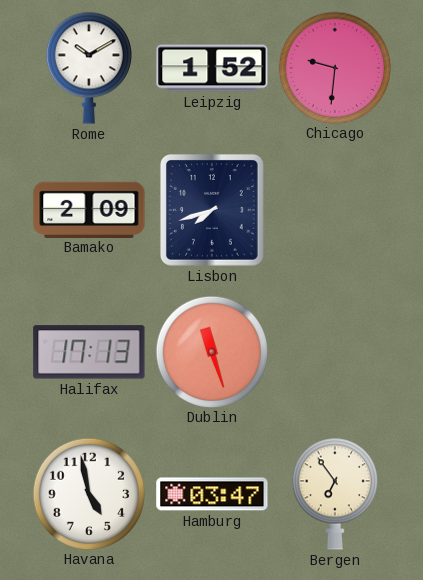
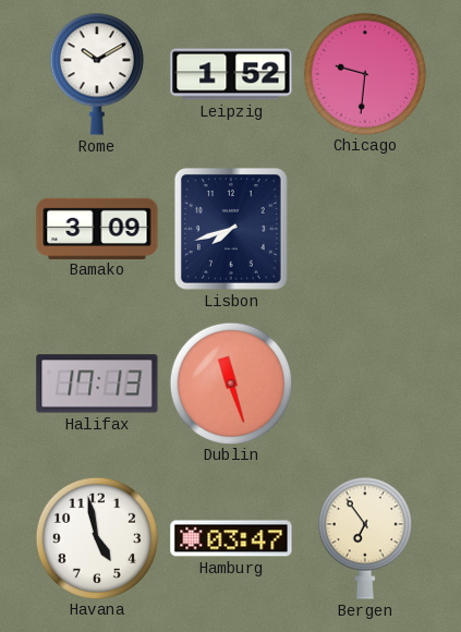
Bamako: 2:09 -> 3:09
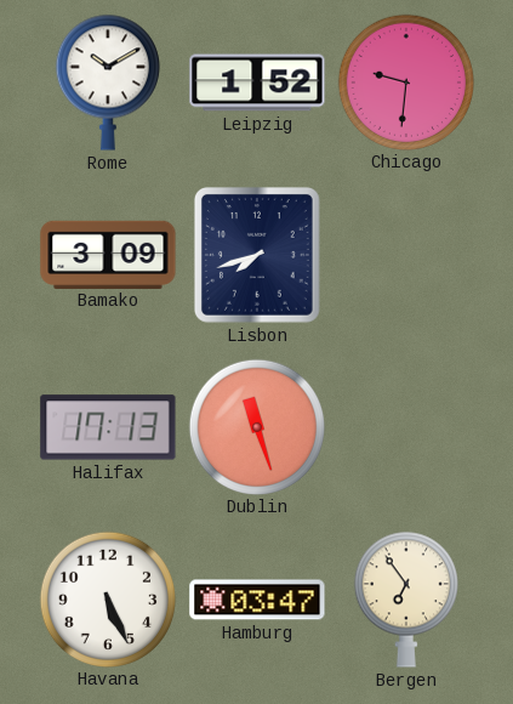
Havana: 4:58 -> 5:26
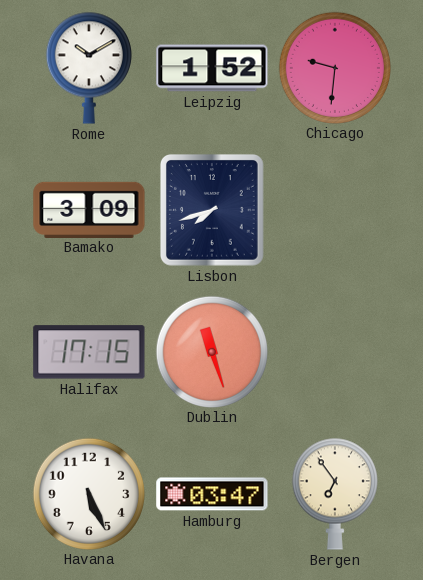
Halifax: 17:13 -> 17:15
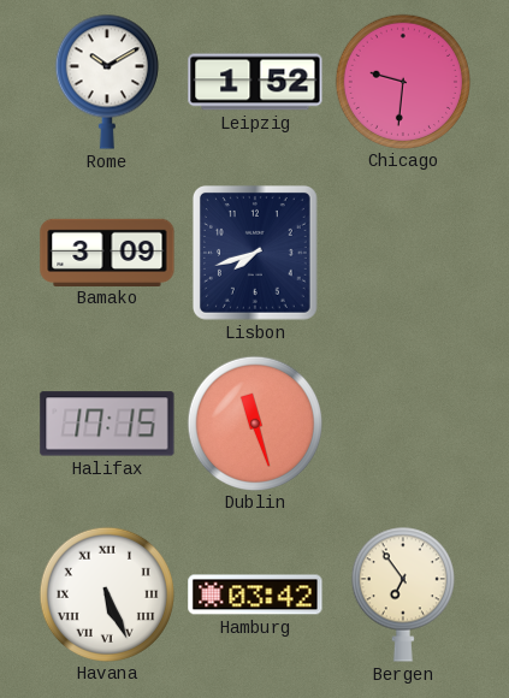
Havana numerals: Arabic -> Roman
Hamburg: 03:47 -> 03:42
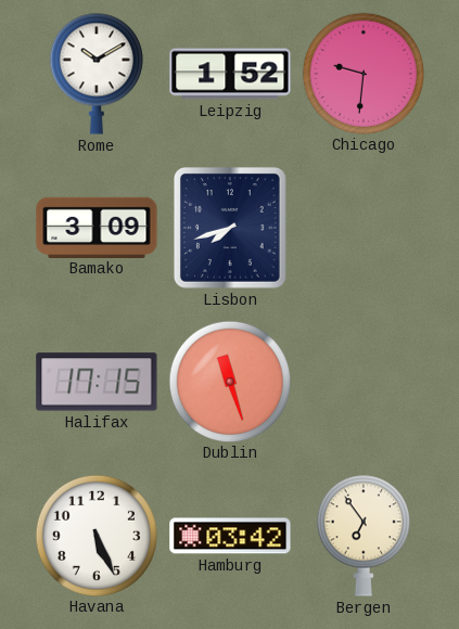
Havana numerals: Roman -> Arabic
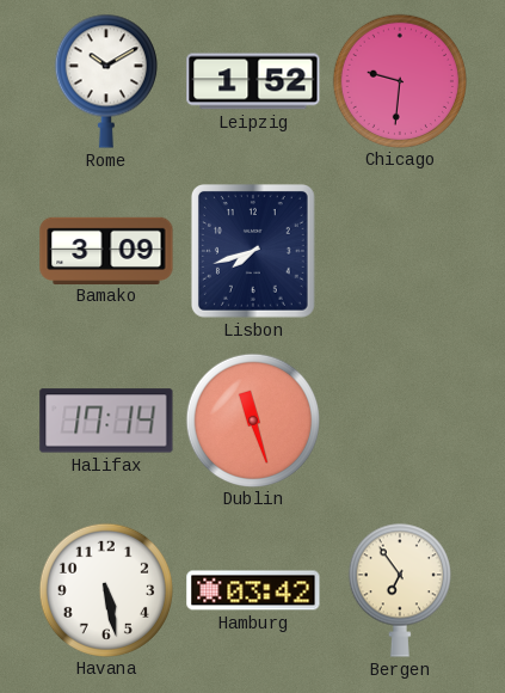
Halifax: 17:15 -> 17:14
Havana: 5:26 -> 5:28
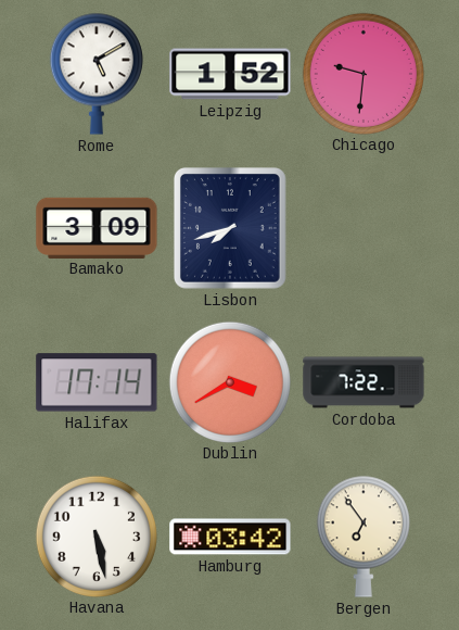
Rome: 10:10 -> 5:10
Dublin: 11:27 -> 3:40
Cordoba: none -> 7:22
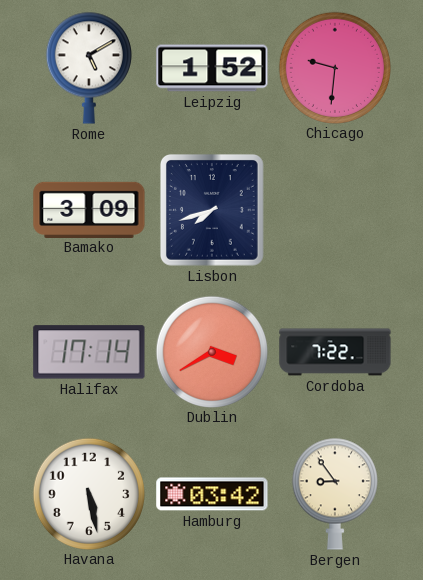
Bergen: 6:54 -> 8:54
